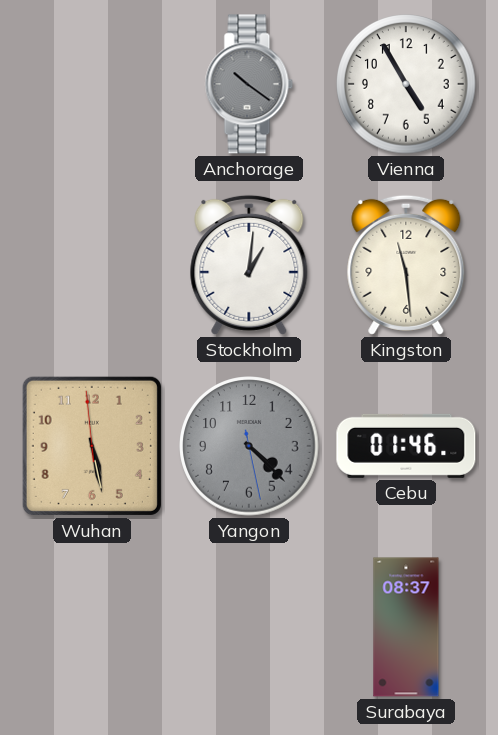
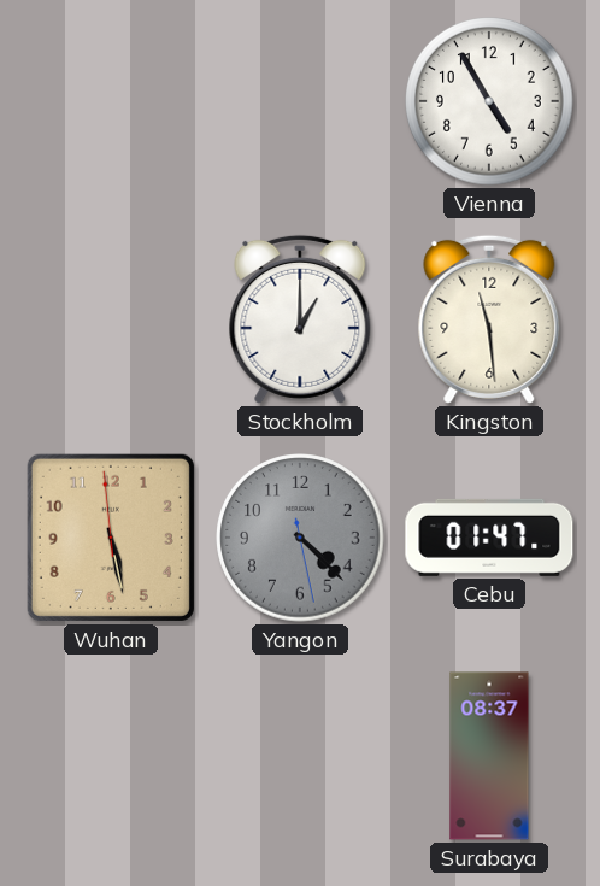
Anchorage: 10:21 -> none
Stockholm: 1:01 -> 1:00
Cebu: 01:46 -> 01:47
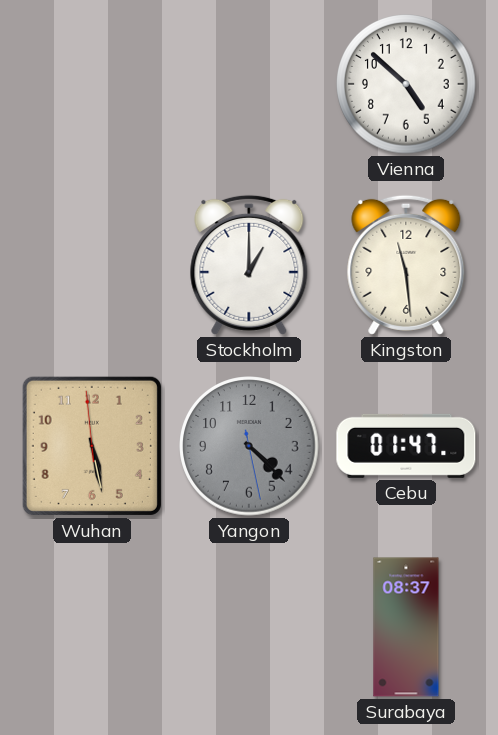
Vienna: 4:55 -> 4:52
